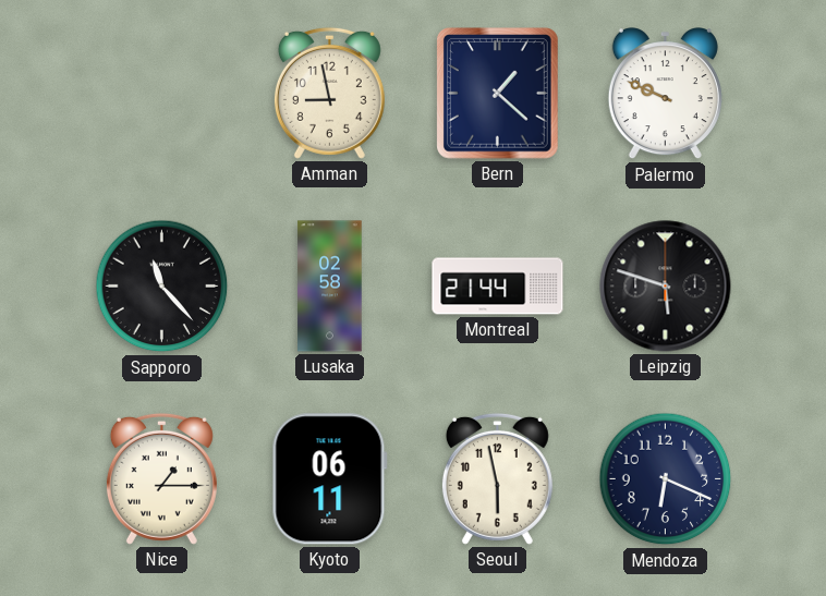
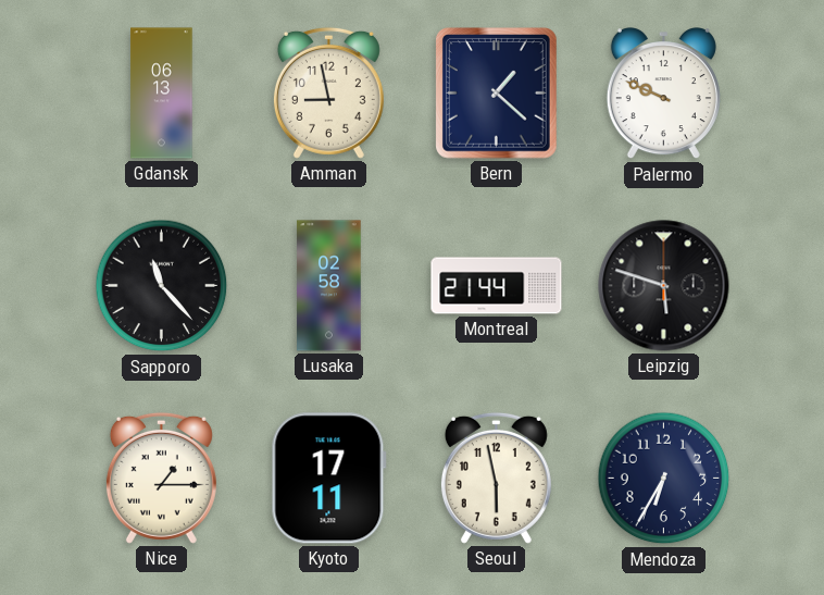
Gdansk: none -> 06:13
Kyoto: 06:11 -> 17:11
Mendoza: 6:19 -> 6:35
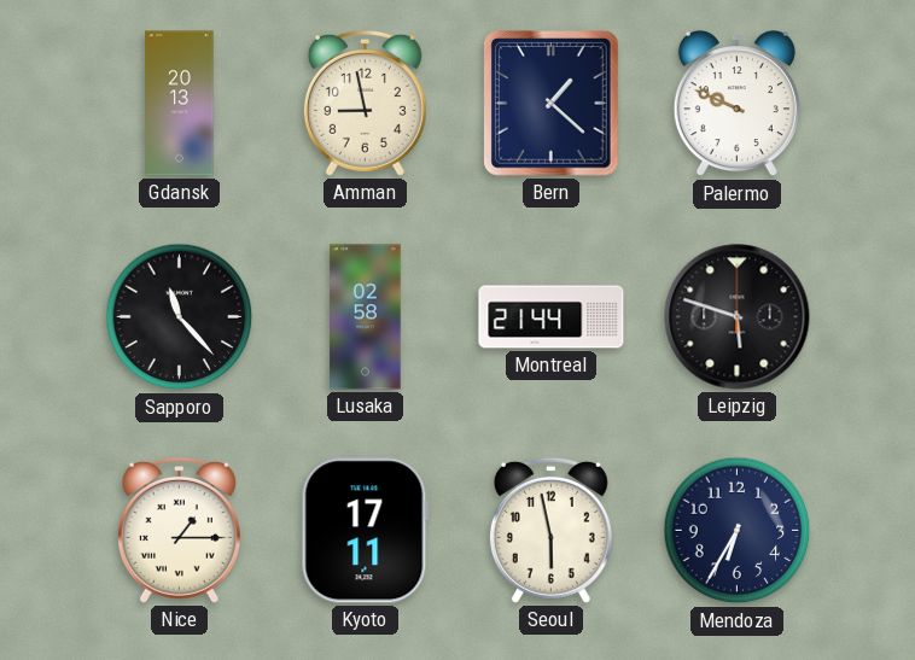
Gdansk: 06:13 -> 20:13
